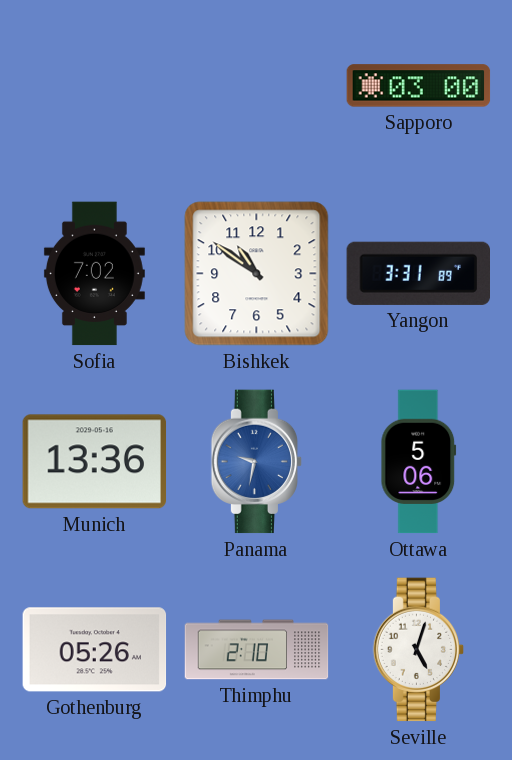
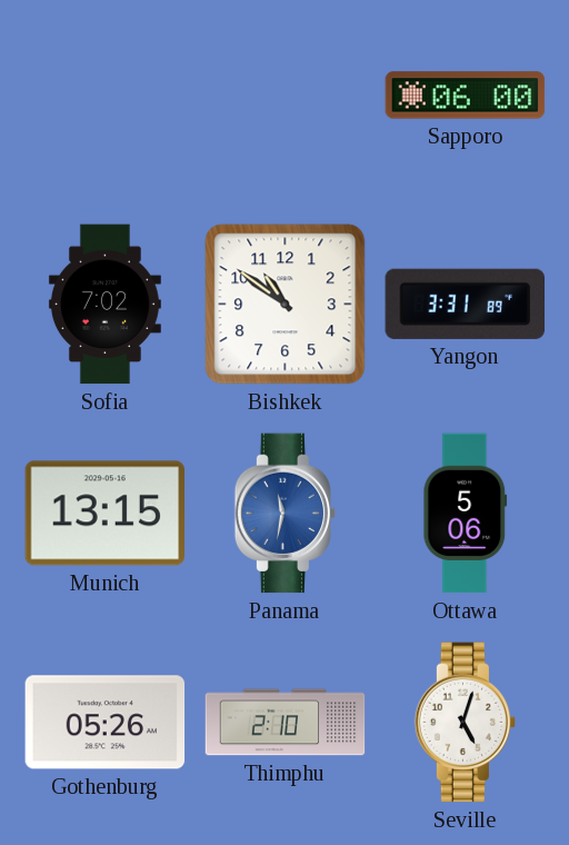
Sapporo: 03:00 -> 06:00
Munich: 13:36 -> 13:15
Panama: 9:32 -> 11:32
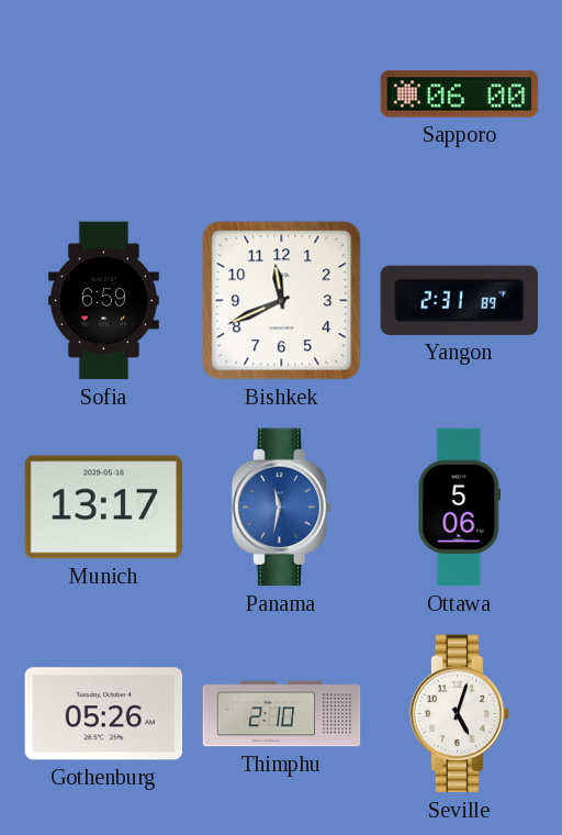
Sofia: 7:02 -> 6:59
Bishkek: 10:51 -> 11:41
Yangon: 3:31 -> 2:31
Munich: 13:15 -> 13:17
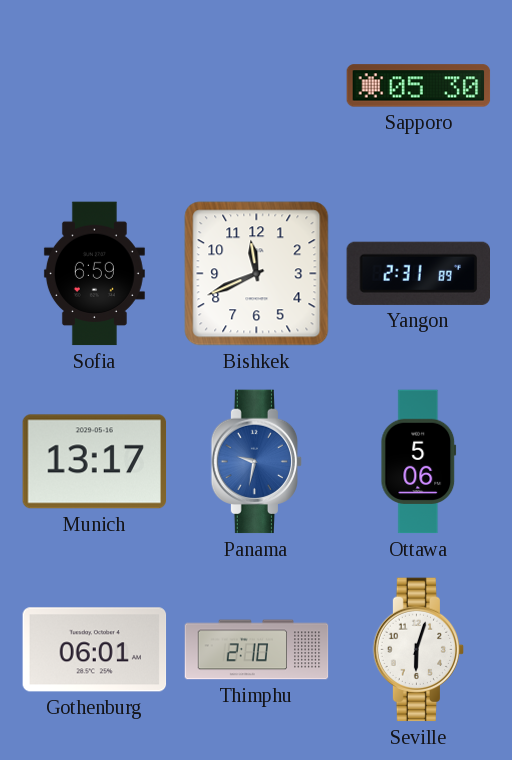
Sapporo: 06:00 -> 05:30
Panama: 11:32 -> 9:32
Gothenburg: 05:26 -> 06:01
Seville: 5:03 -> 6:03
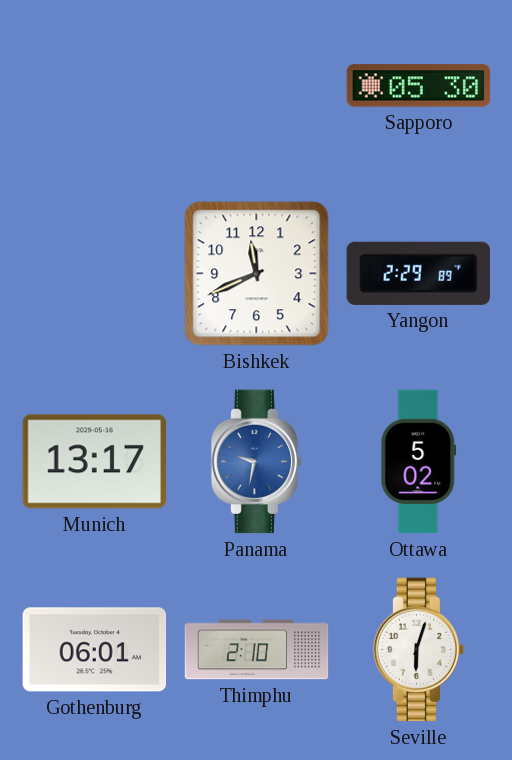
Sofia: 6:59 -> none
Yangon: 2:31 -> 2:29
Ottawa: 5:06 -> 5:02
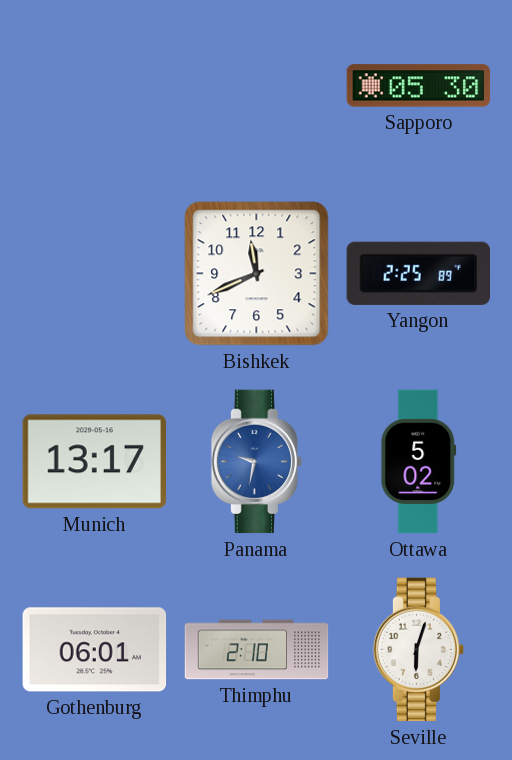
Yangon: 2:29 -> 2:25
